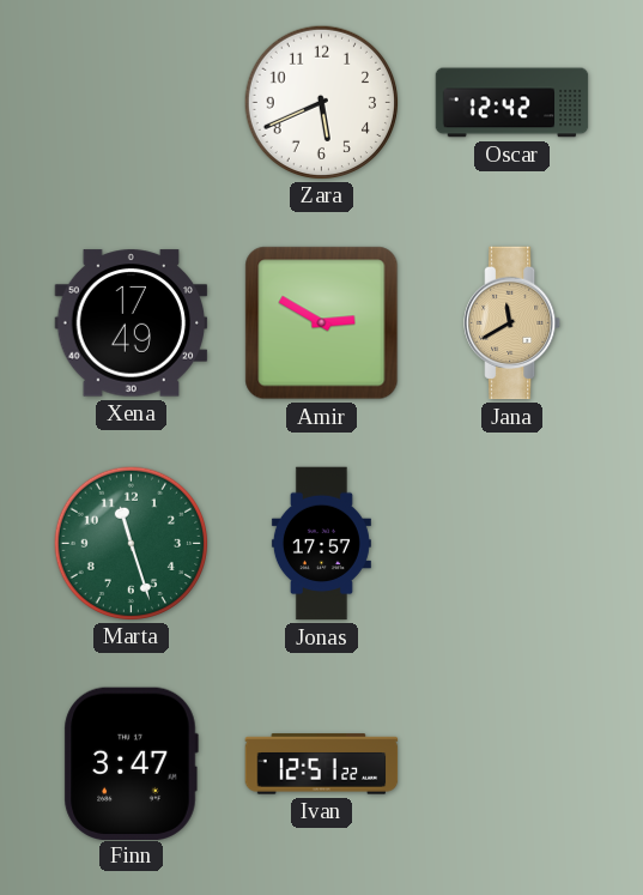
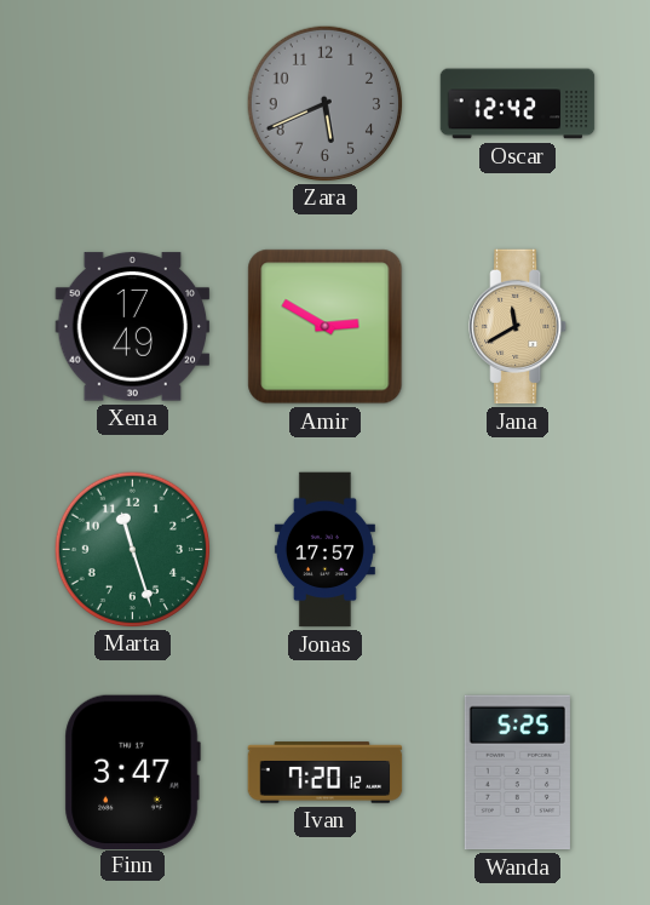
Zara dial: white -> grey
Ivan: 12:51 -> 7:20
Wanda: none -> 5:25
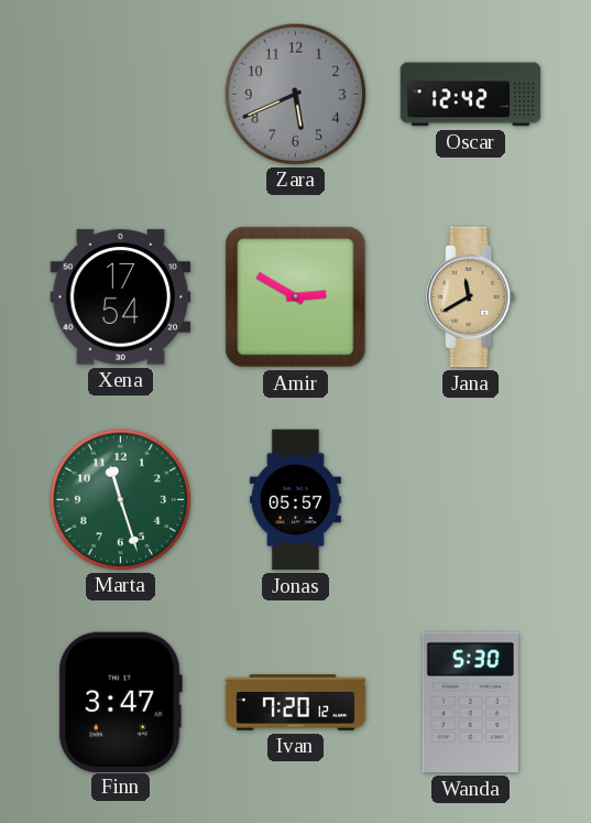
Xena: 17:49 -> 17:54
Jonas: 17:57 -> 05:57
Wanda: 5:25 -> 5:30
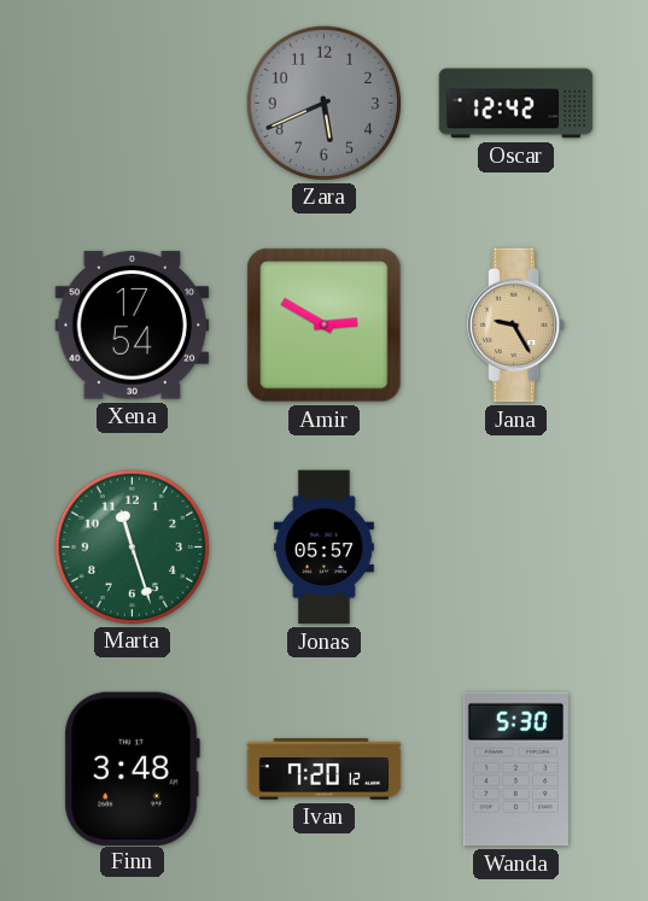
Jana: 11:40 -> 9:25
Finn: 3:47 -> 3:48
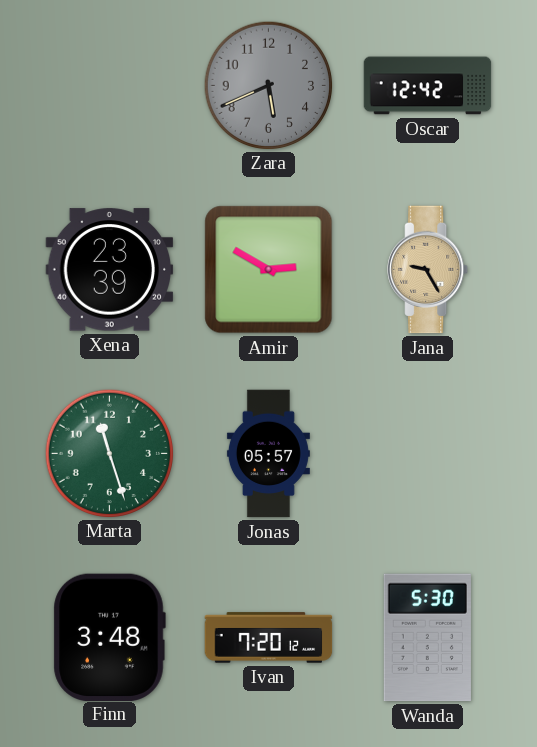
Xena: 17:54 -> 23:39
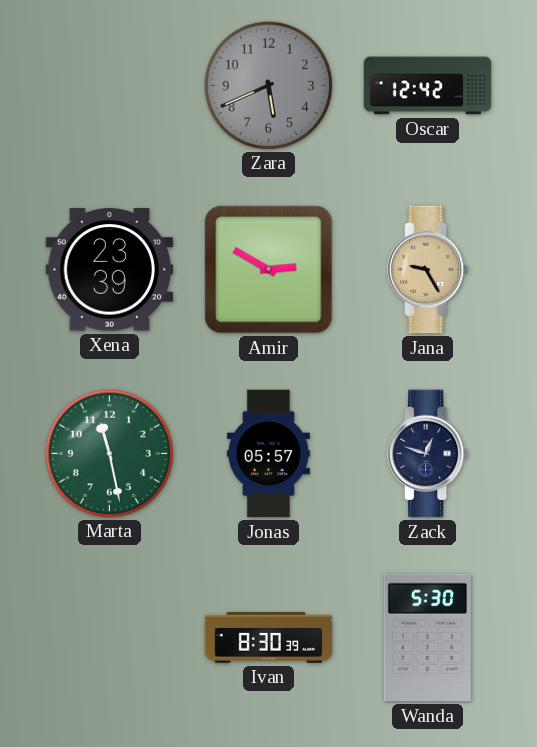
Marta: 11:27 -> 11:28
Zack: none -> 12:48
Finn: 3:48 -> none
Ivan: 7:20 -> 8:30
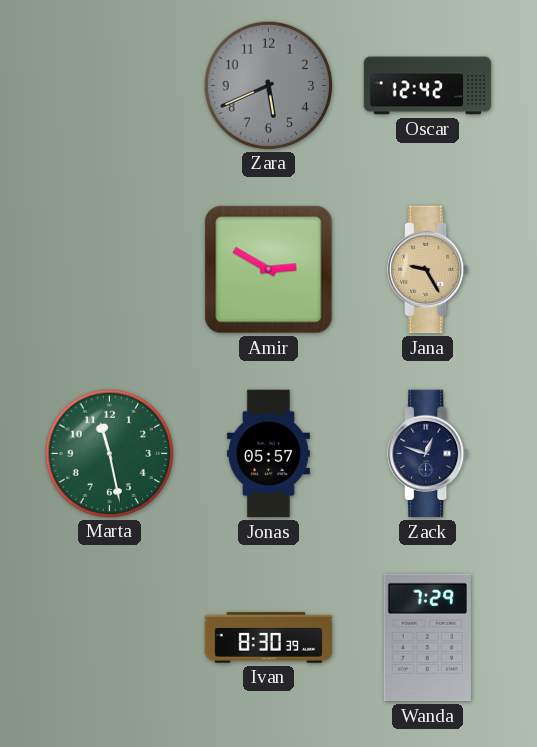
Xena: 23:39 -> none
Wanda: 5:30 -> 7:29
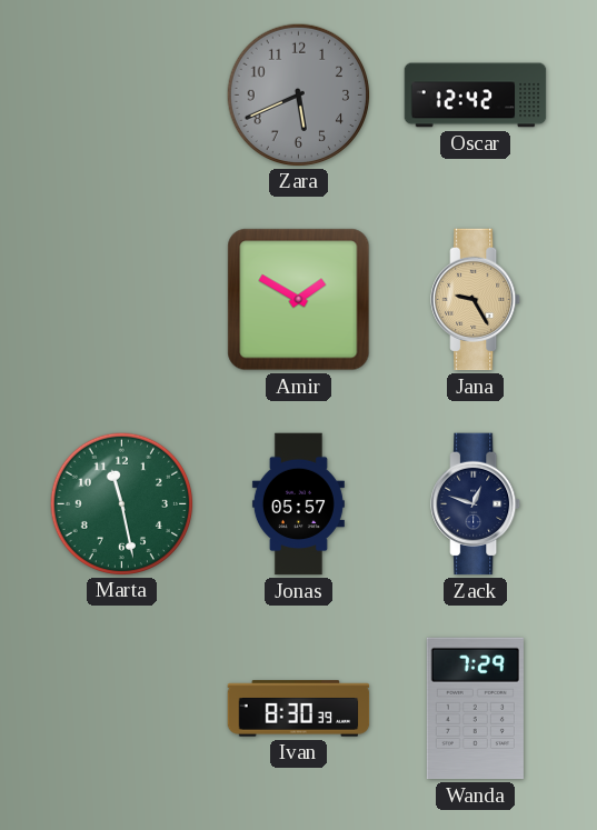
Amir: 2:50 -> 1:50
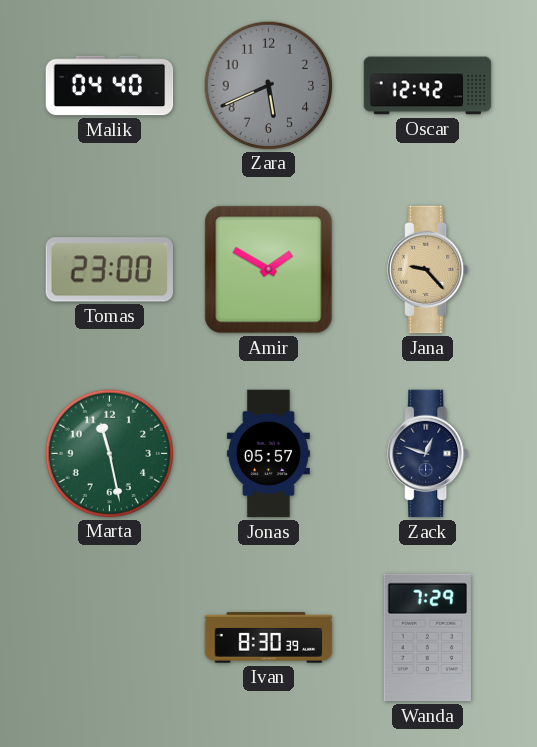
Malik: none -> 04:40
Tomas: none -> 23:00
Jana: 9:25 -> 9:23
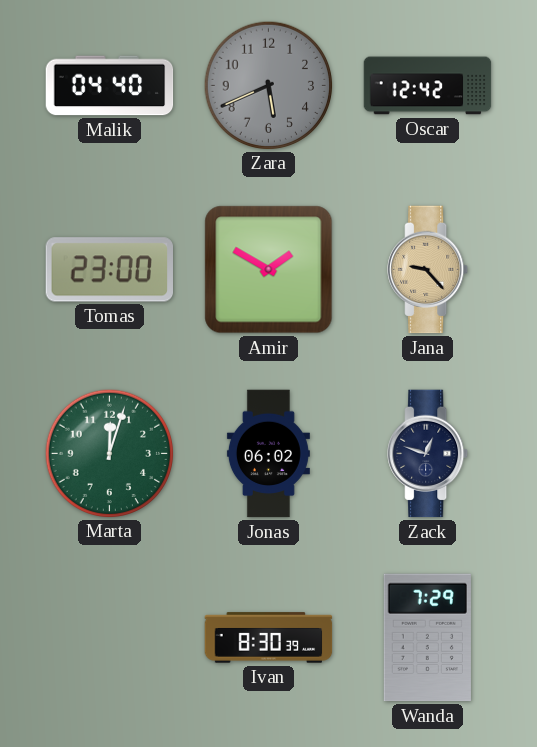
Marta: 11:28 -> 12:03
Jonas: 05:57 -> 06:02
